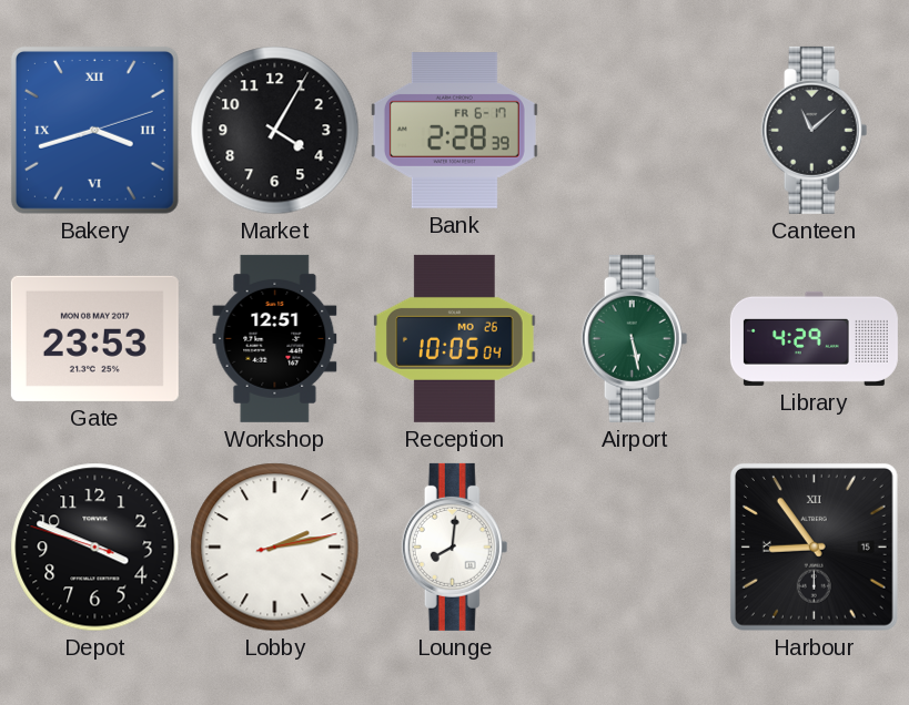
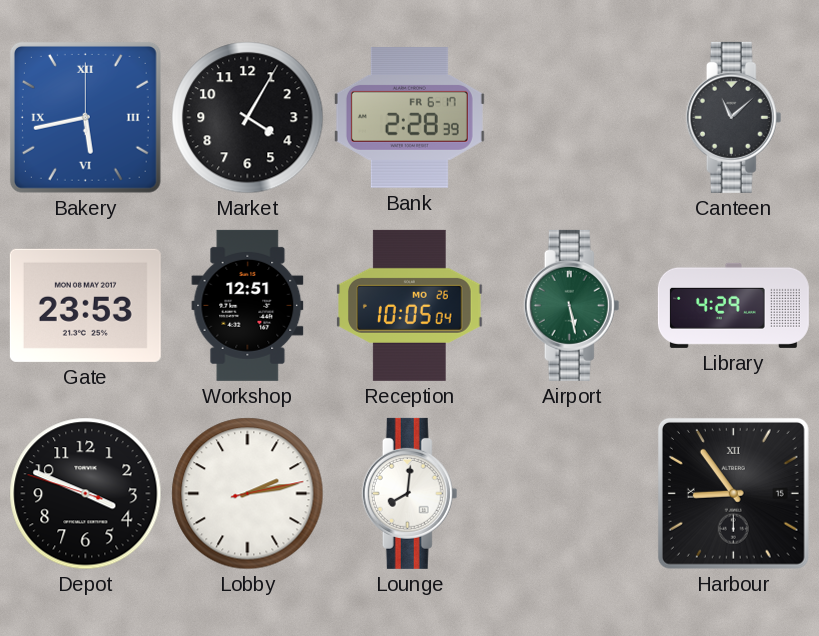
Bakery: 3:42 -> 5:43
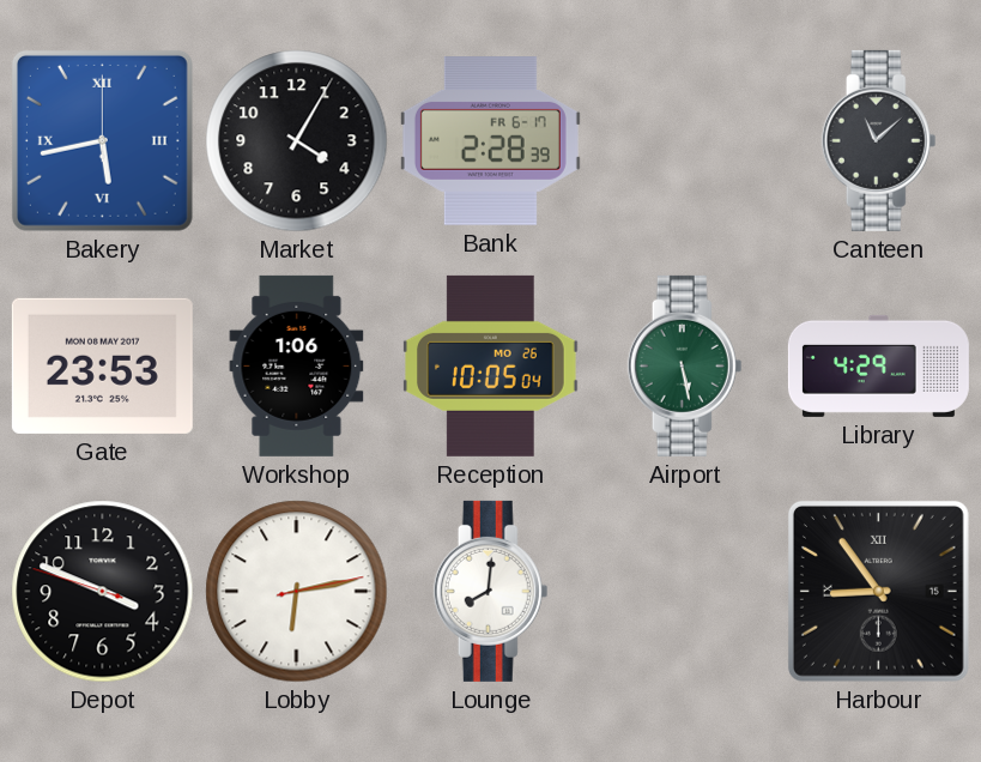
Workshop: 12:51 -> 1:06
Lobby: 2:13 -> 6:13
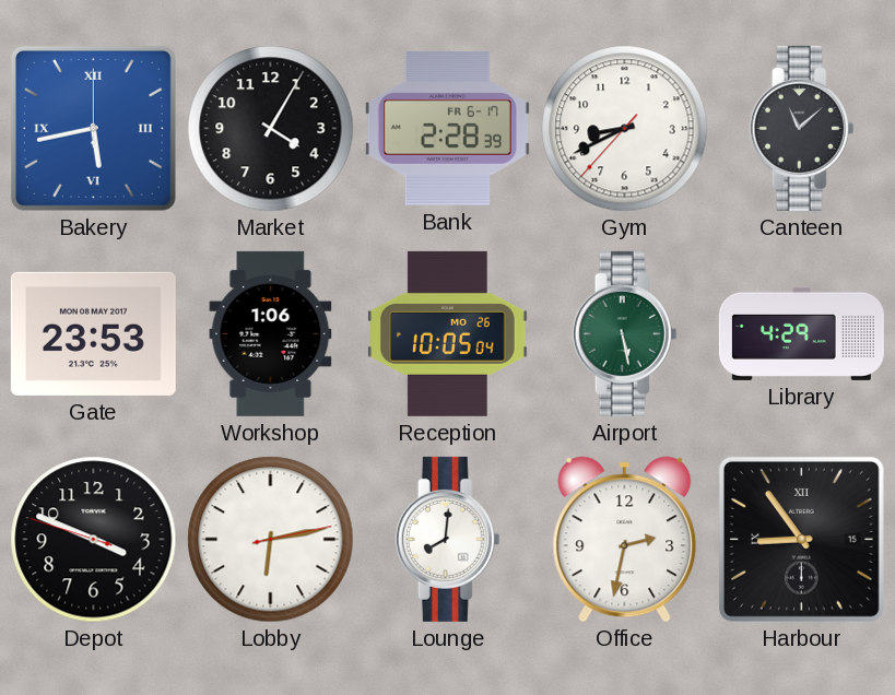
Gym: none -> 8:40
Office: none -> 2:32
